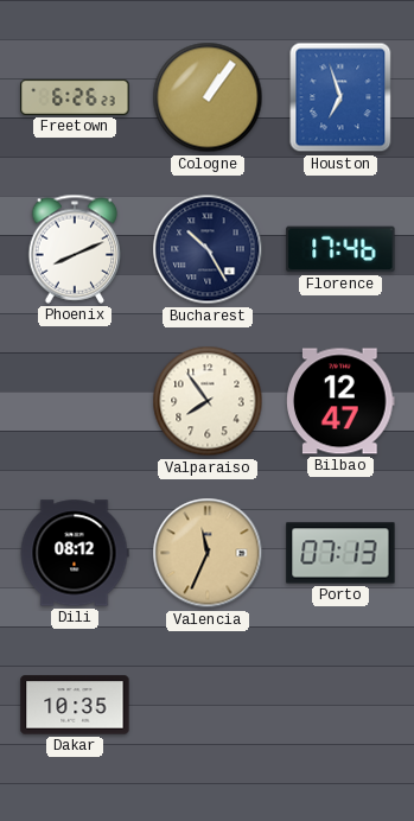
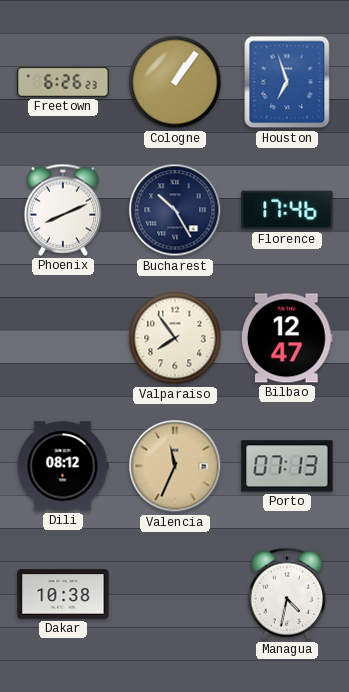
Dakar: 10:35 -> 10:38
Managua: none -> 4:32
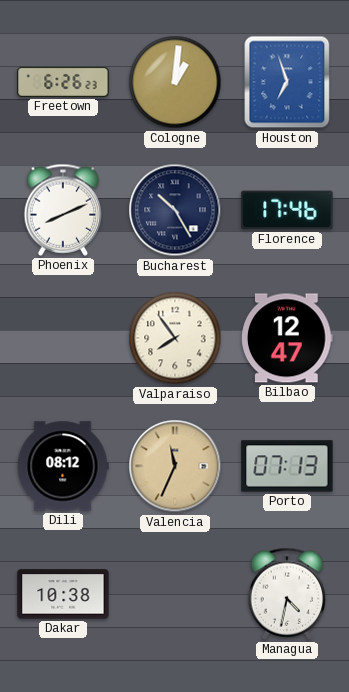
Cologne: 1:06 -> 1:01
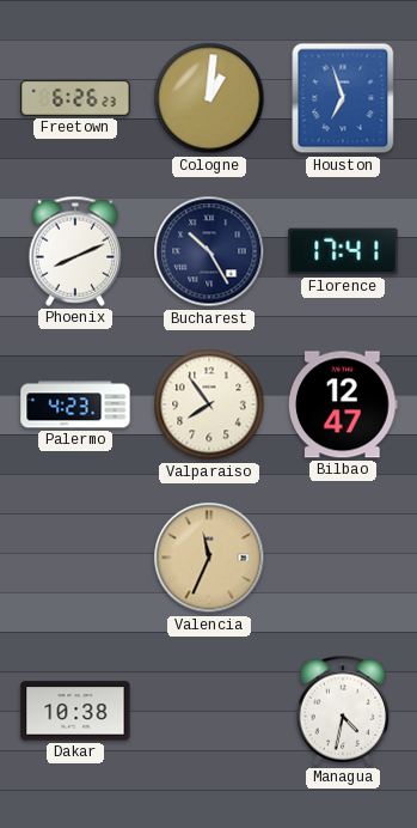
Florence: 17:46 -> 17:41
Palermo: none -> 4:23
Dili: 08:12 -> none
Porto: 07:13 -> none
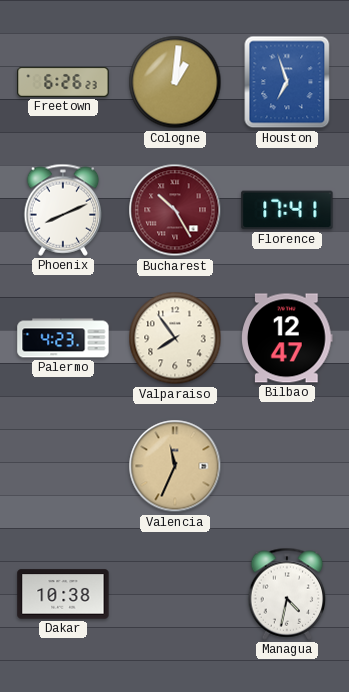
Bucharest dial: navy -> burgundy
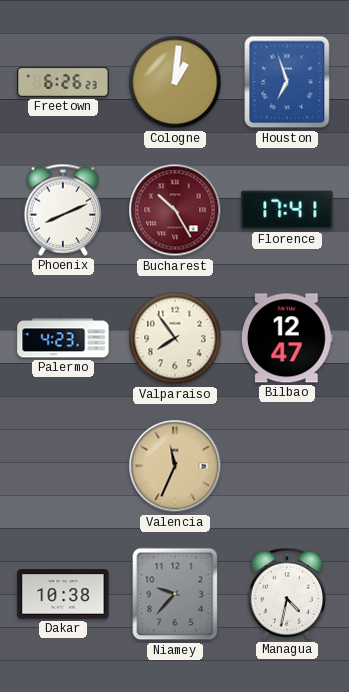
Niamey: none -> 9:37
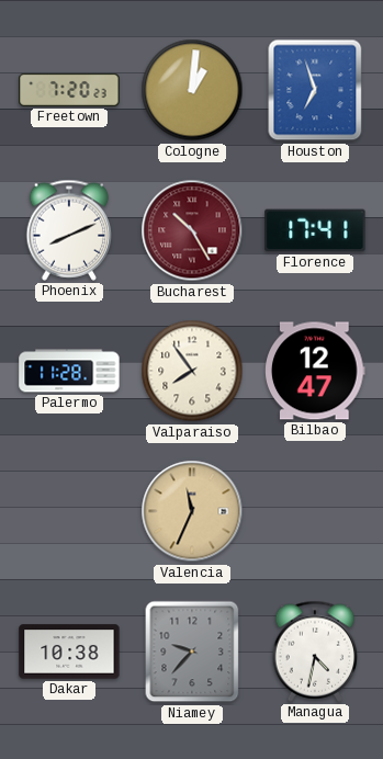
Freetown: 6:26 -> 7:20
Palermo: 4:23 -> 11:28
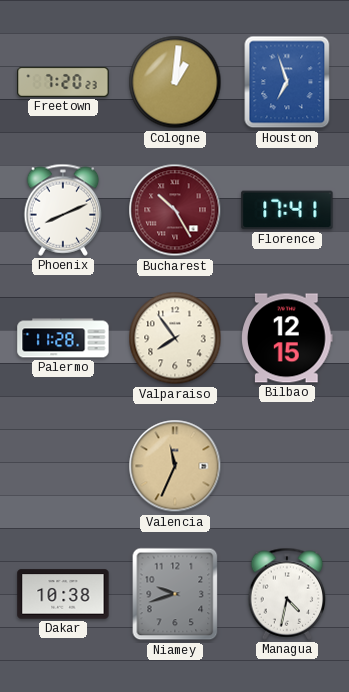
Bilbao: 12:47 -> 12:15
Niamey: 9:37 -> 9:42
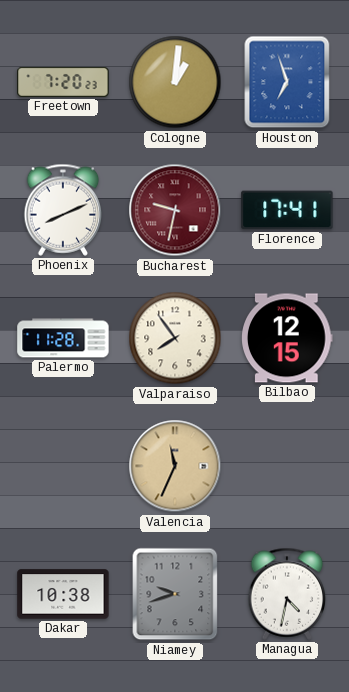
Bucharest: 10:25 -> 9:32
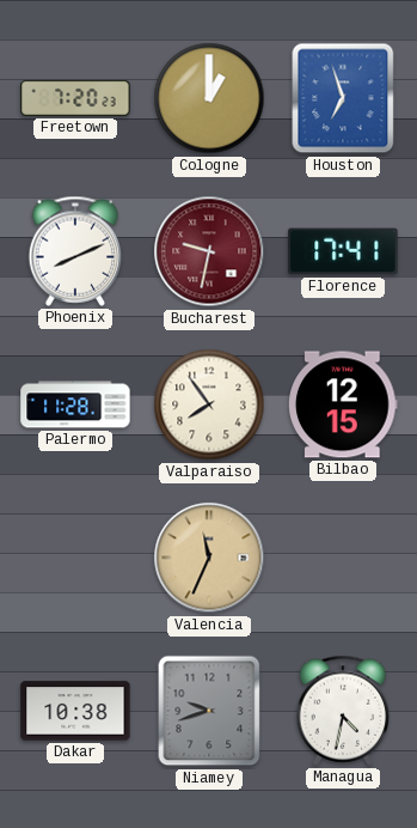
Cologne: 1:01 -> 1:00
